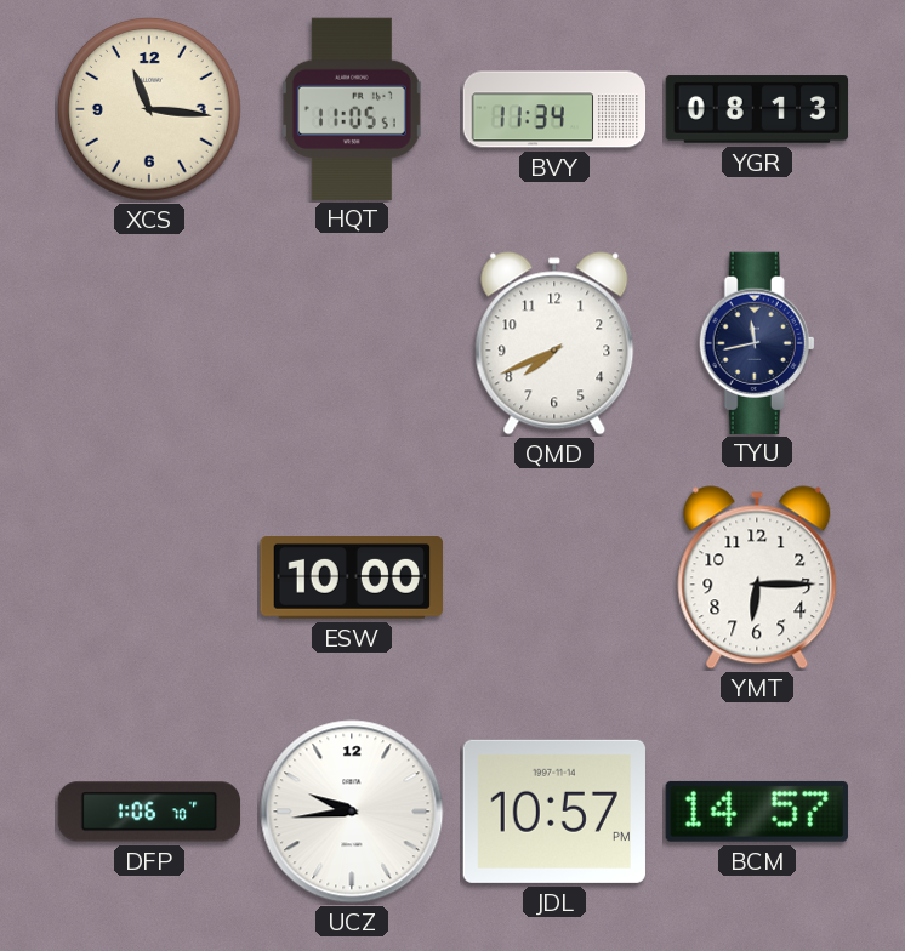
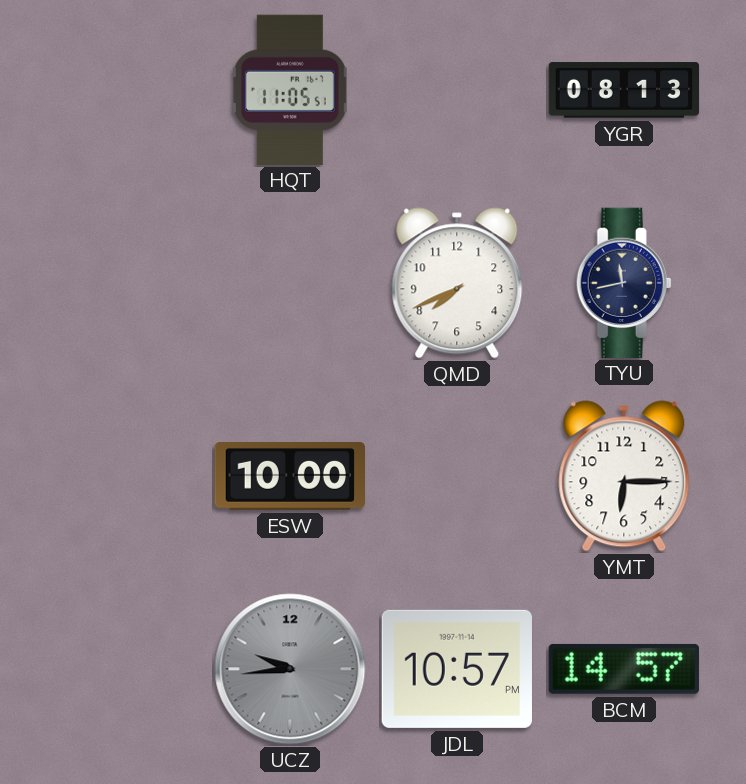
XCS: 11:16 -> none
BVY: 11:34 -> none
DFP: 1:06 -> none
UCZ dial: white -> grey
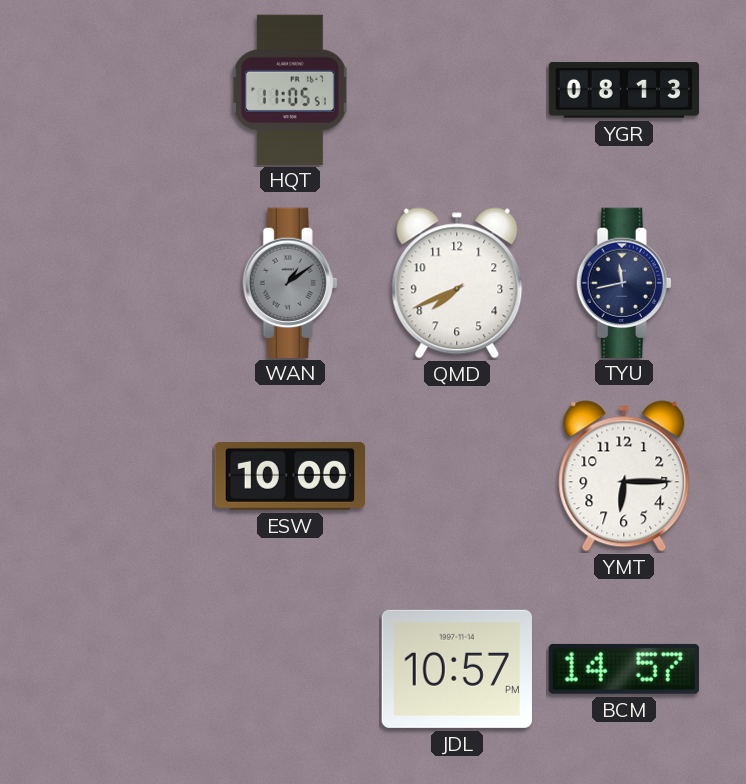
WAN: none -> 1:09
UCZ: 9:44 -> none
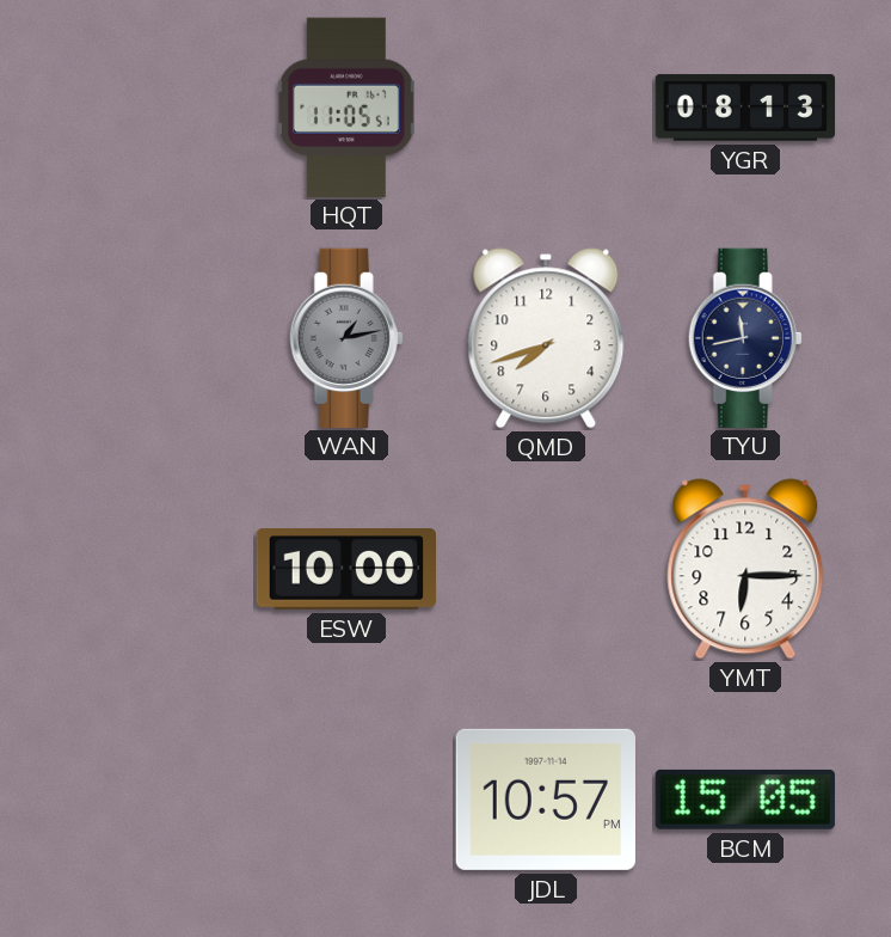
WAN: 1:09 -> 1:13
QMD: 7:41 -> 7:42
BCM: 14:57 -> 15:05
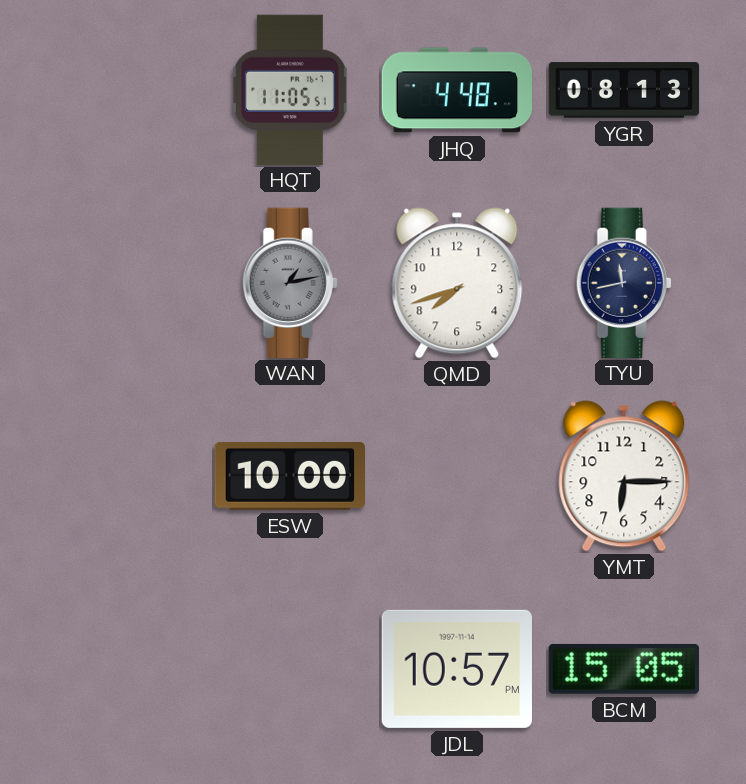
JHQ: none -> 4:48
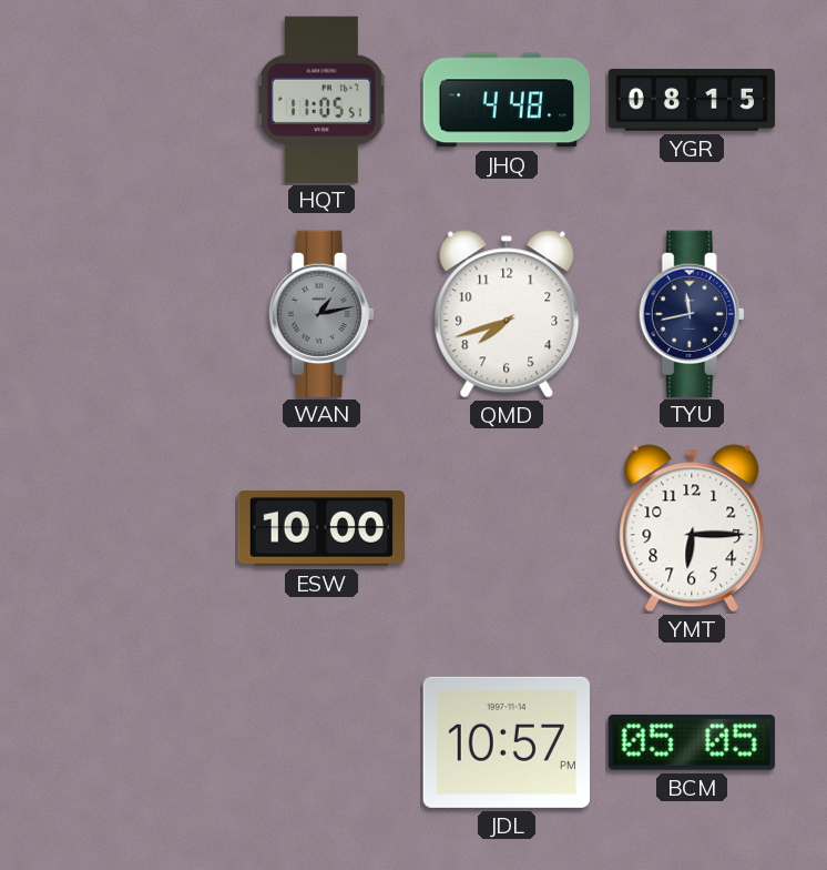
YGR: 08:13 -> 08:15
BCM: 15:05 -> 05:05
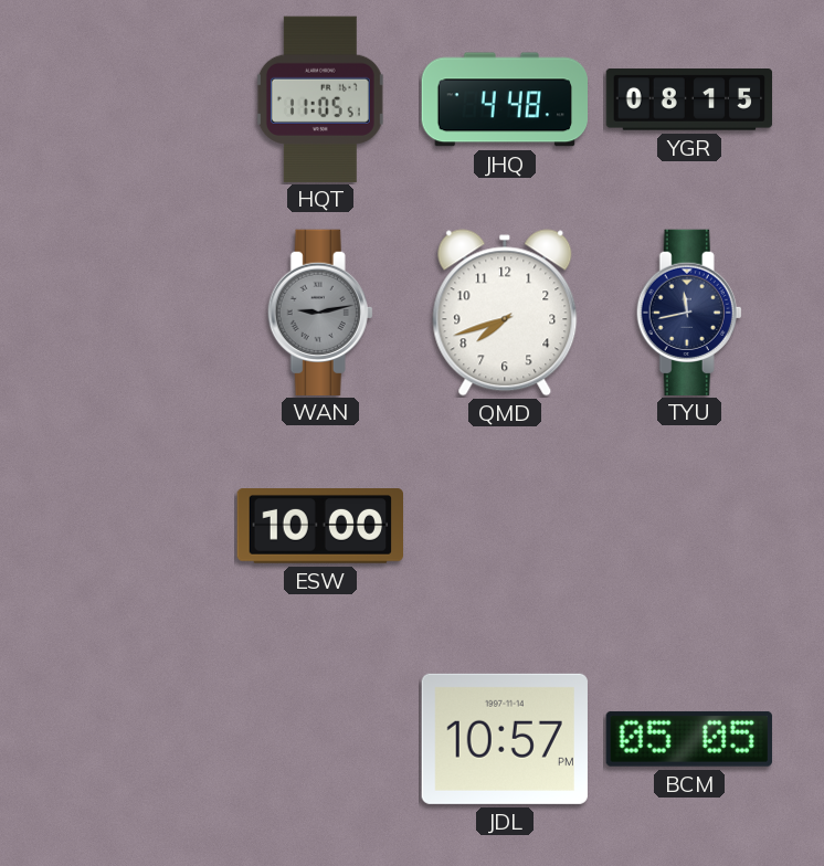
WAN: 1:13 -> 9:13
YMT: 6:15 -> none
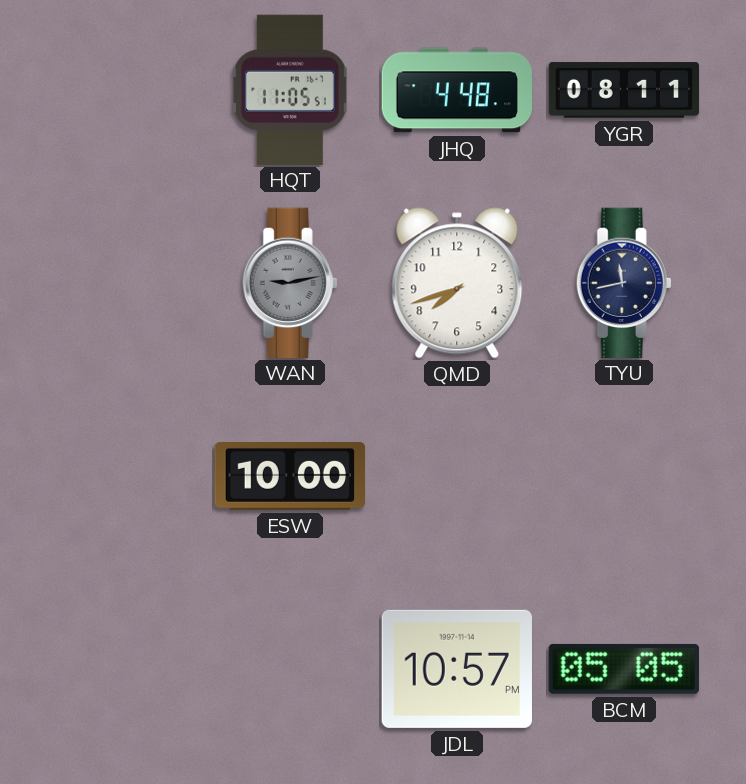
YGR: 08:15 -> 08:11
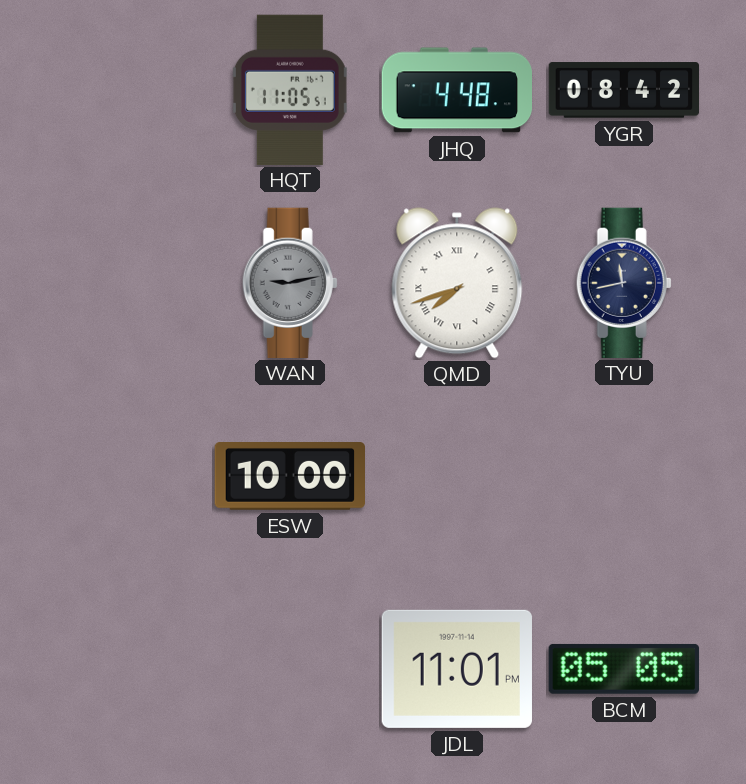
YGR: 08:11 -> 08:42
QMD numerals: Arabic -> Roman
JDL: 10:57 -> 11:01
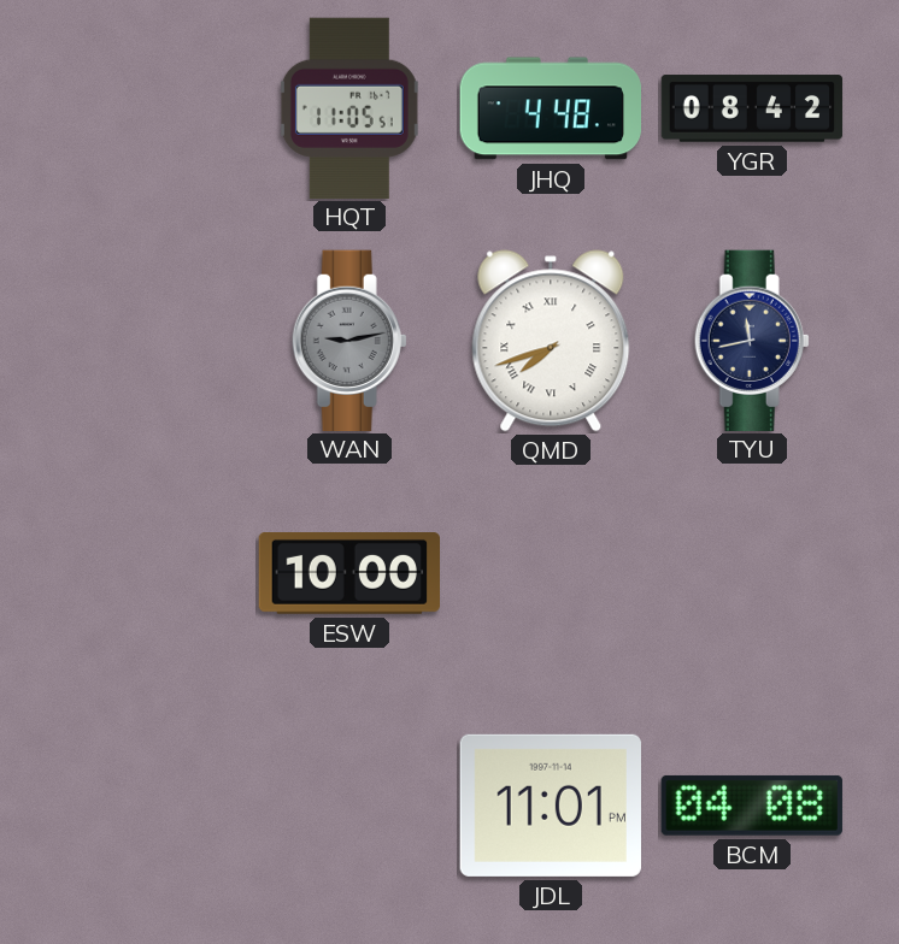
BCM: 05:05 -> 04:08
